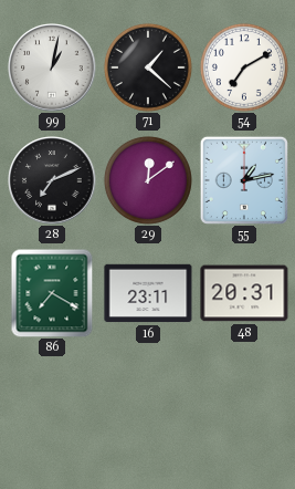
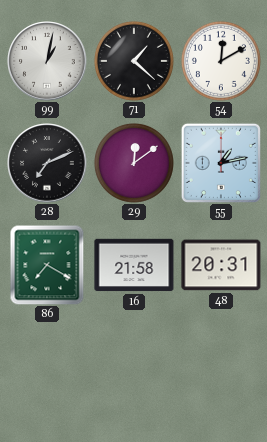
54: 7:10 -> 12:10
16: 23:11 -> 21:58
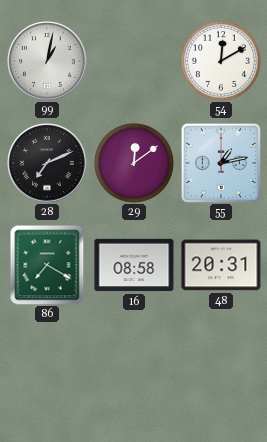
71: 1:22 -> none
16: 21:58 -> 08:58
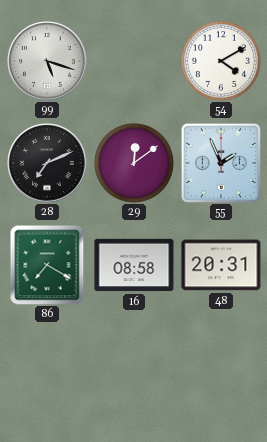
99: 1:02 -> 5:18
54: 12:10 -> 4:10
55: 1:13 -> 1:56
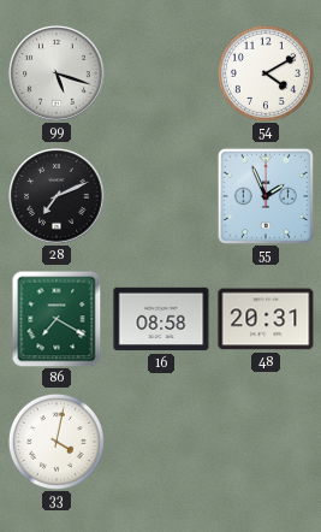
29: 12:09 -> none
33: none -> 4:02
